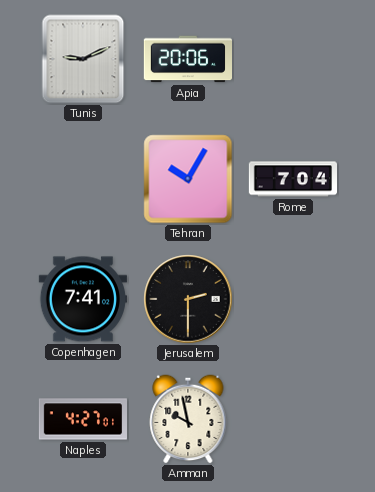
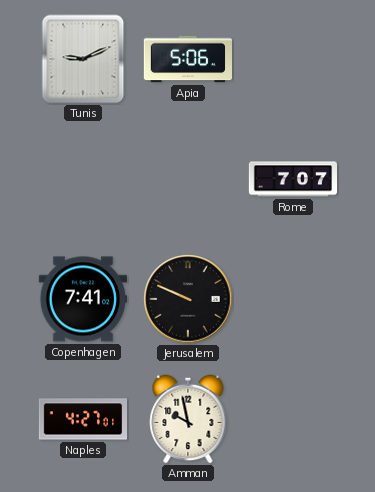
Apia: 20:06 -> 5:06
Tehran: 10:05 -> none
Rome: 7:04 -> 7:07
Jerusalem: 2:30 -> 9:49
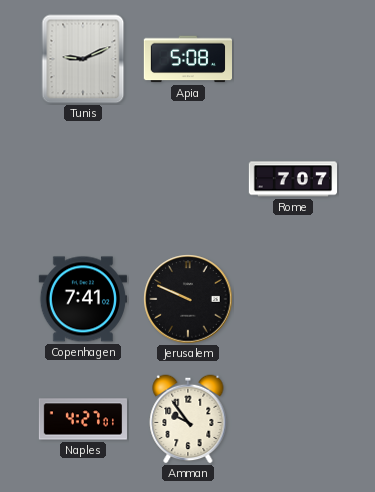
Apia: 5:06 -> 5:08
Amman: 9:58 -> 9:54
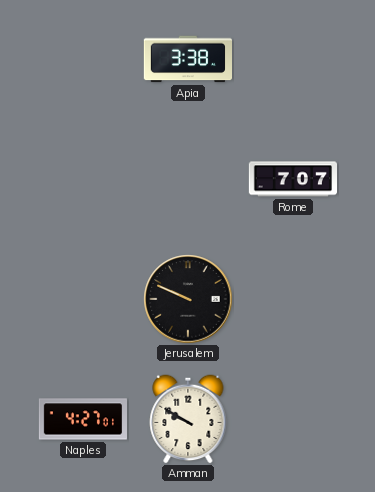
Tunis: 9:11 -> none
Apia: 5:08 -> 3:38
Copenhagen: 7:41 -> none
Amman: 9:54 -> 9:50
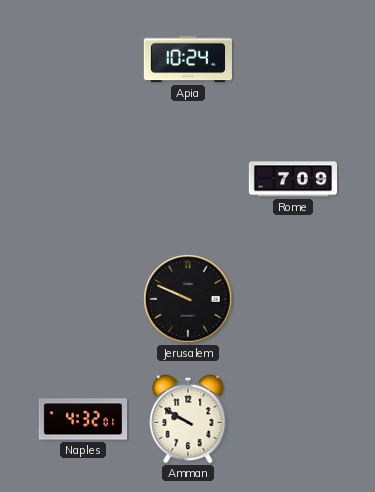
Apia: 3:38 -> 10:24
Rome: 7:07 -> 7:09
Naples: 4:27 -> 4:32
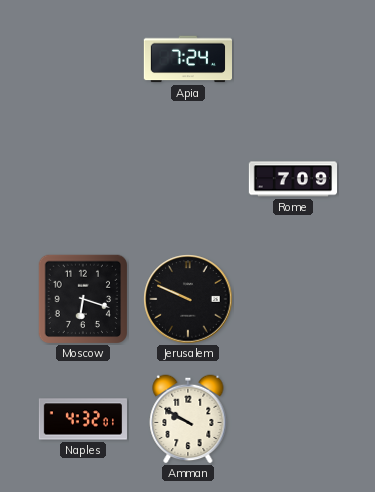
Apia: 10:24 -> 7:24
Moscow: none -> 6:18
